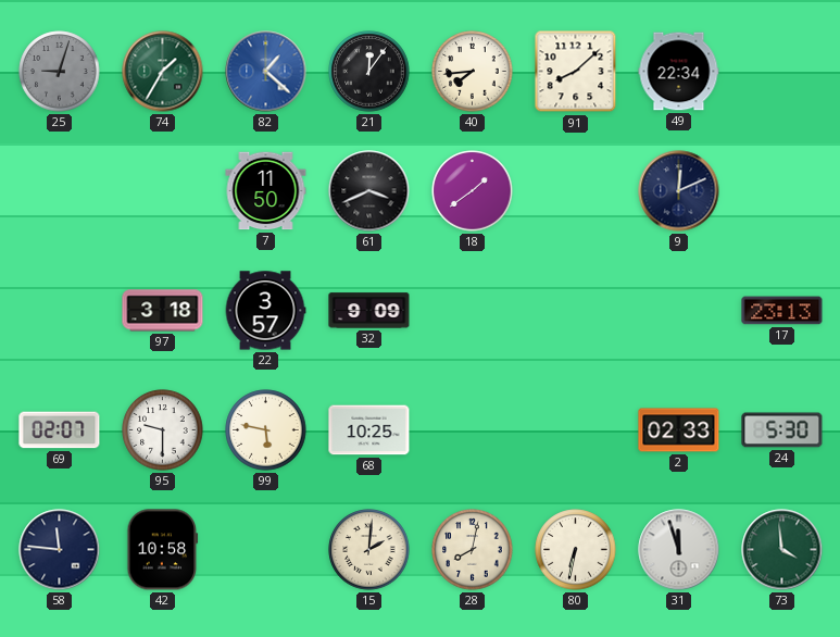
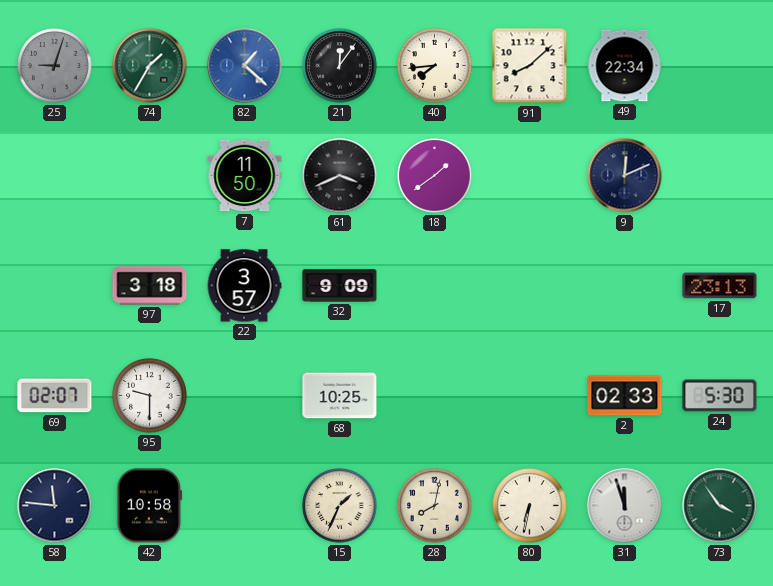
99: 5:47 -> none
15: 2:01 -> 1:34
73: 3:59 -> 3:54
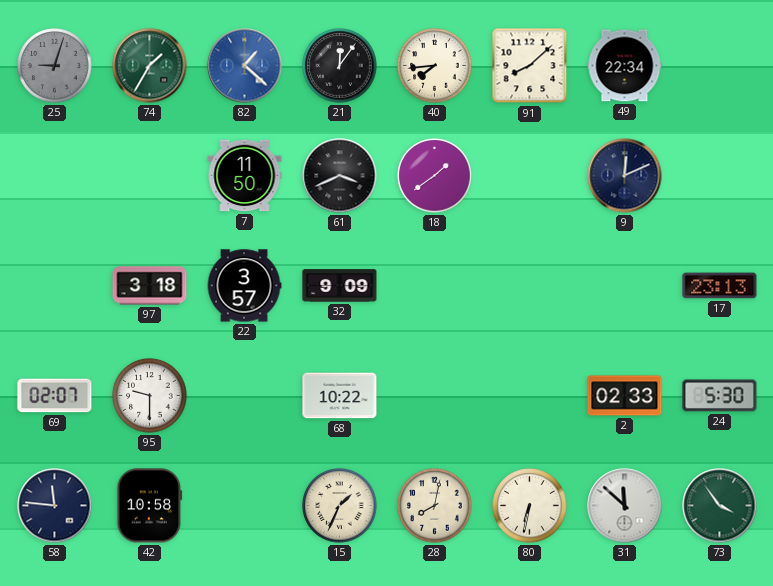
68: 10:25 -> 10:22
31: 11:57 -> 11:52
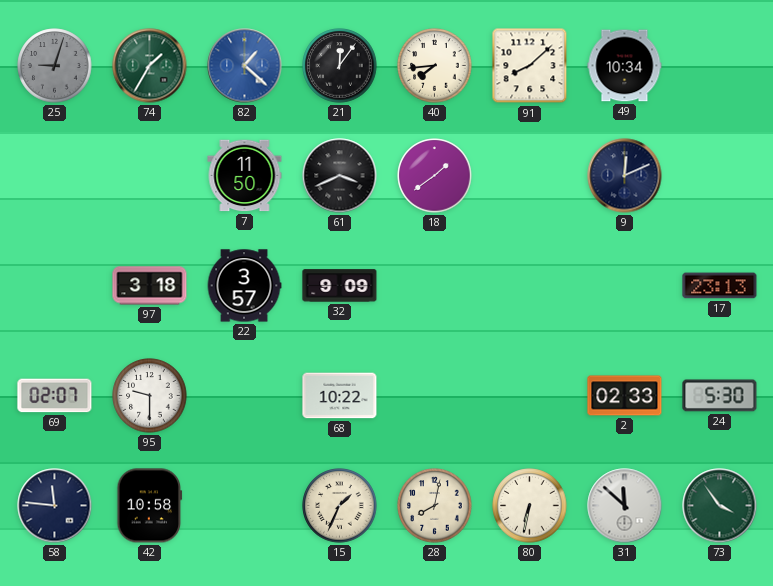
49: 22:34 -> 10:34
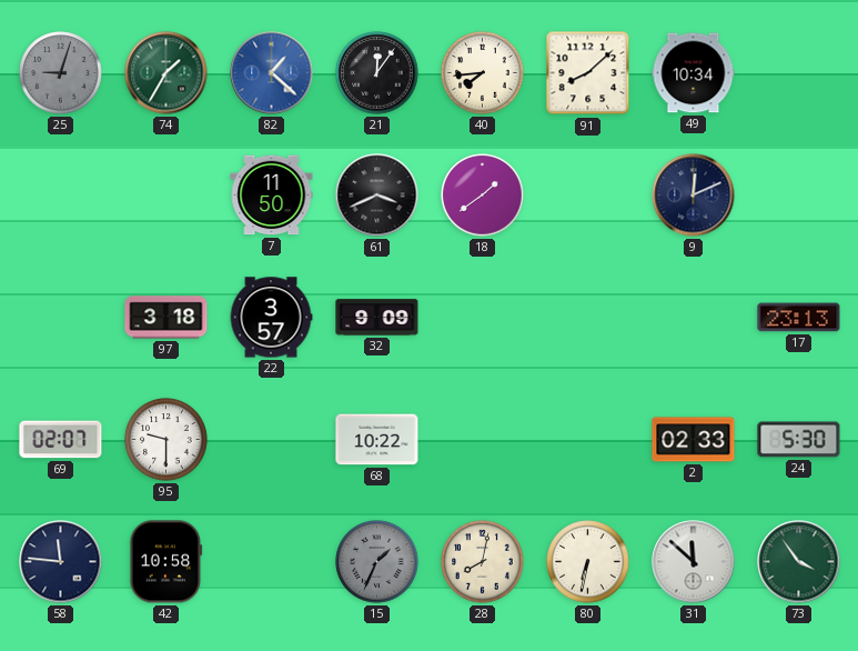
15 dial: cream -> grey
